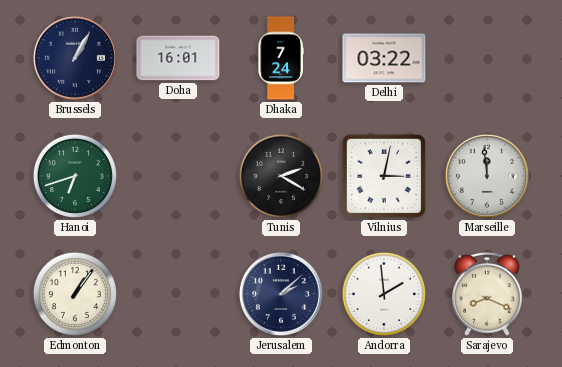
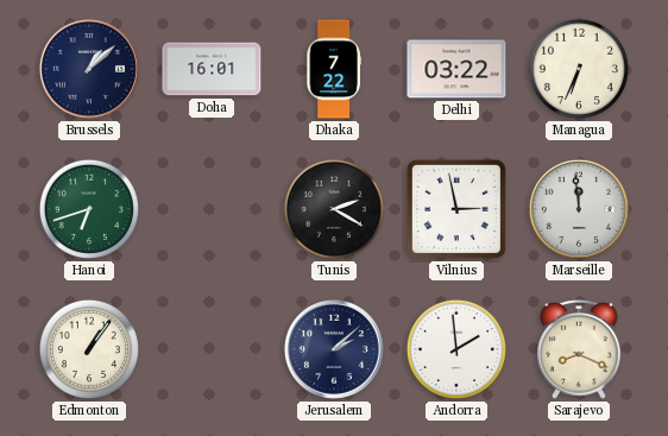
Brussels: 1:05 -> 1:08
Dhaka: 7:24 -> 7:22
Managua: none -> 6:34
Vilnius: 3:02 -> 2:58
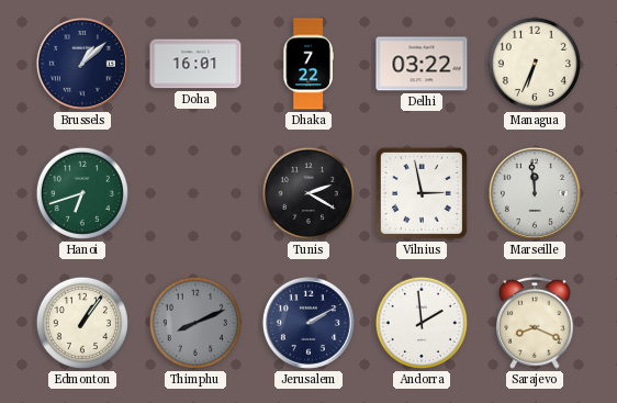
Thimphu: none -> 8:11
Jerusalem: 2:08 -> 2:10
